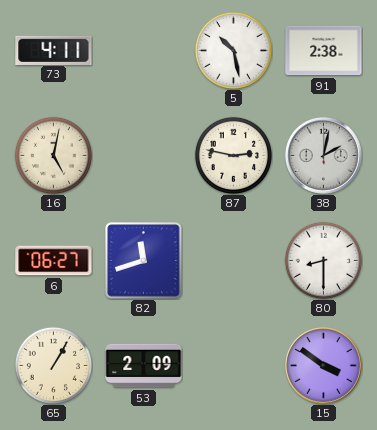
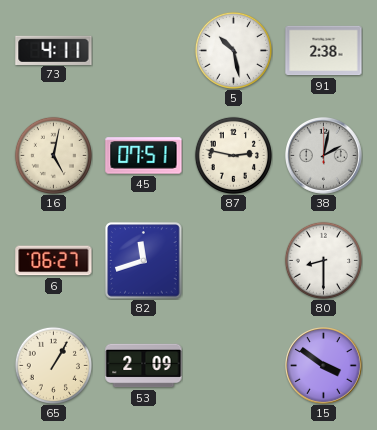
45: none -> 07:51
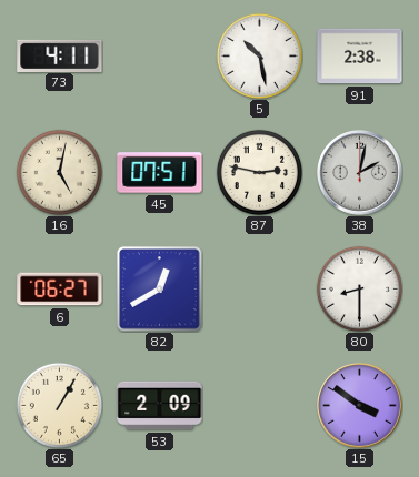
82: 11:42 -> 12:40
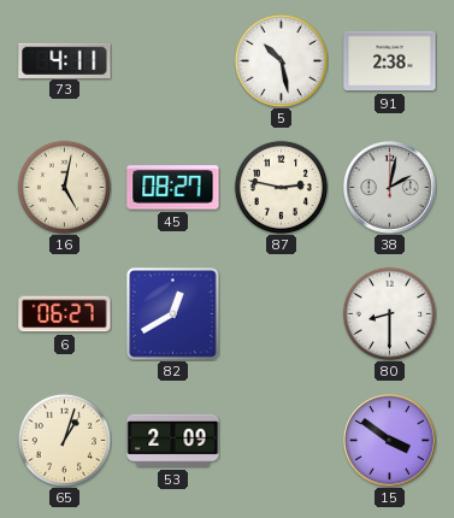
45: 07:51 -> 08:27
65: 1:05 -> 1:03
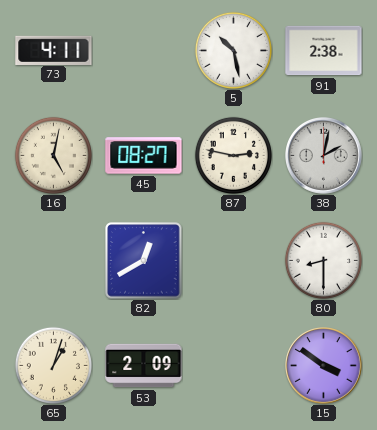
6: 06:27 -> none
